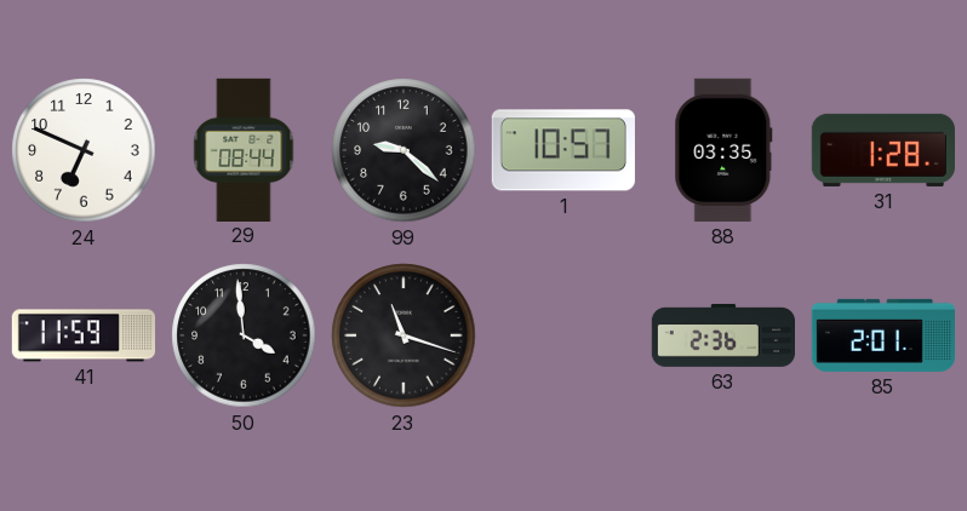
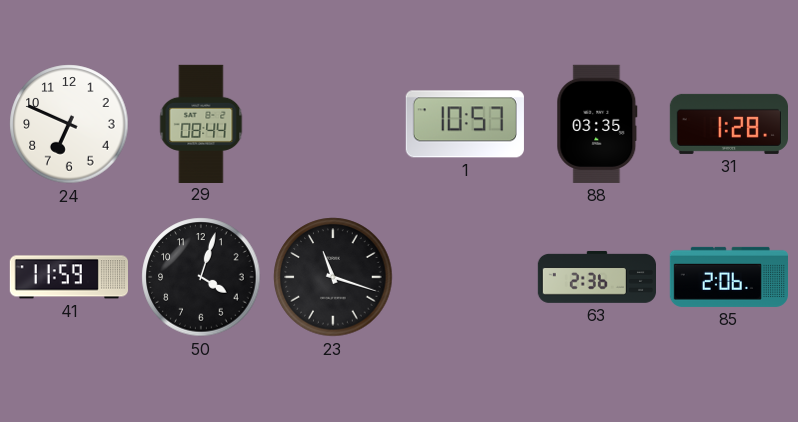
99: 9:22 -> none
50: 3:59 -> 4:03
85: 2:01 -> 2:06
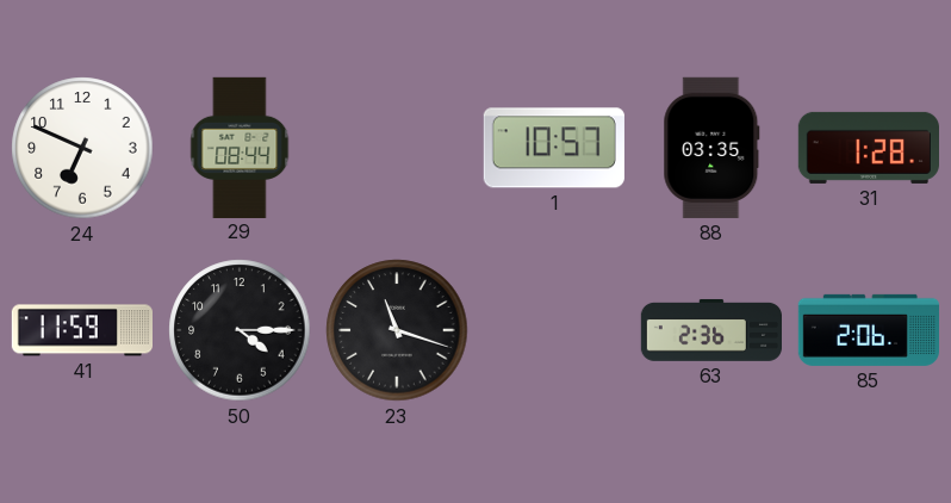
50: 4:03 -> 4:15
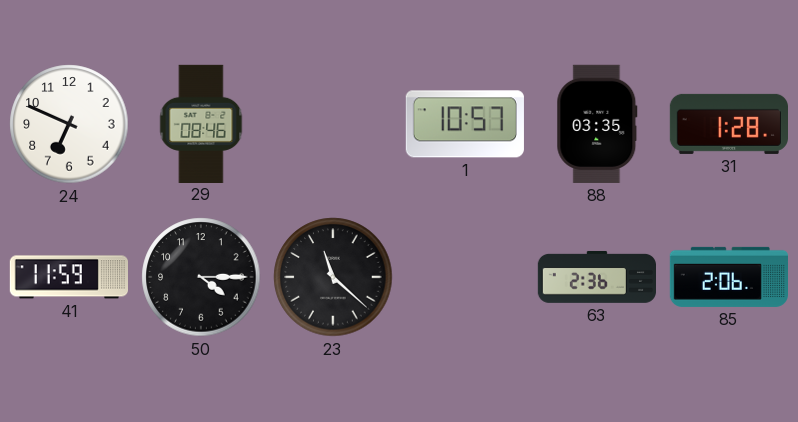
29: 08:44 -> 08:46
23: 11:18 -> 11:22
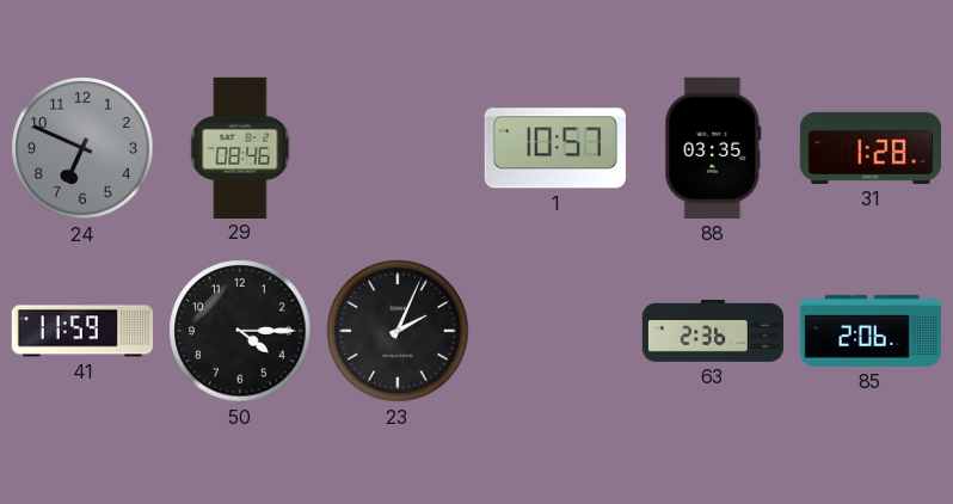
24 dial: white -> grey
23: 11:22 -> 2:04
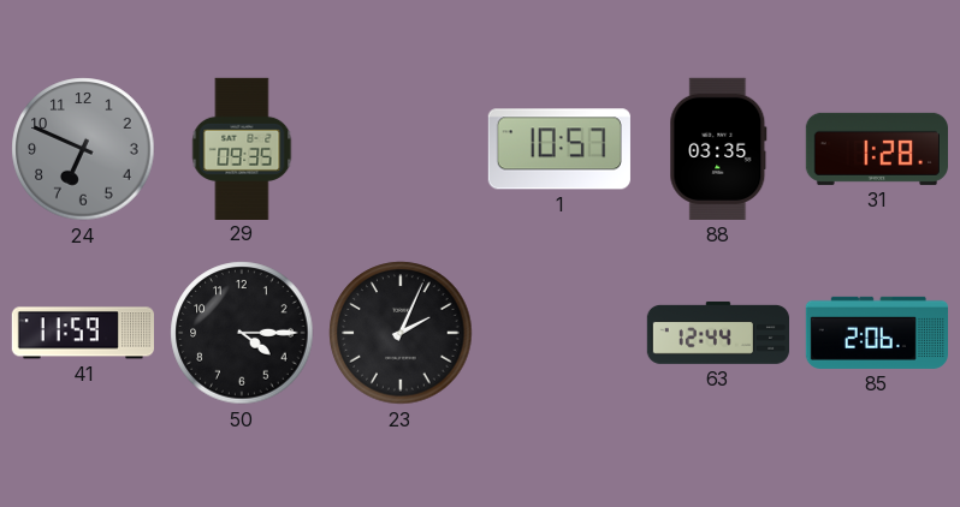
29: 08:46 -> 09:35
63: 2:36 -> 12:44
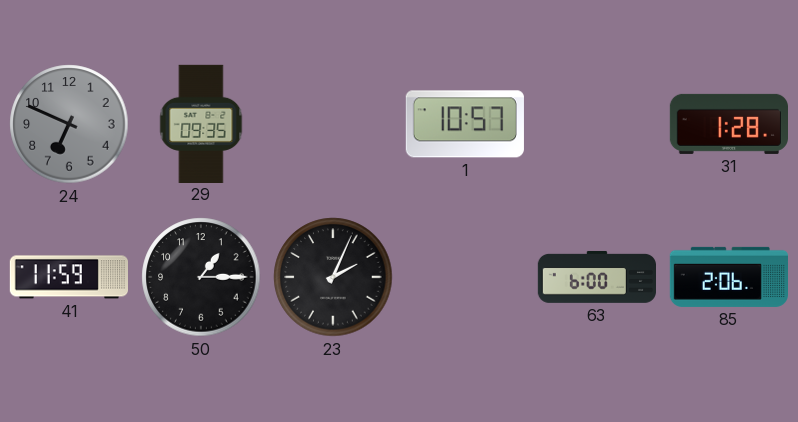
88: 03:35 -> none
50: 4:15 -> 1:15
63: 12:44 -> 6:00
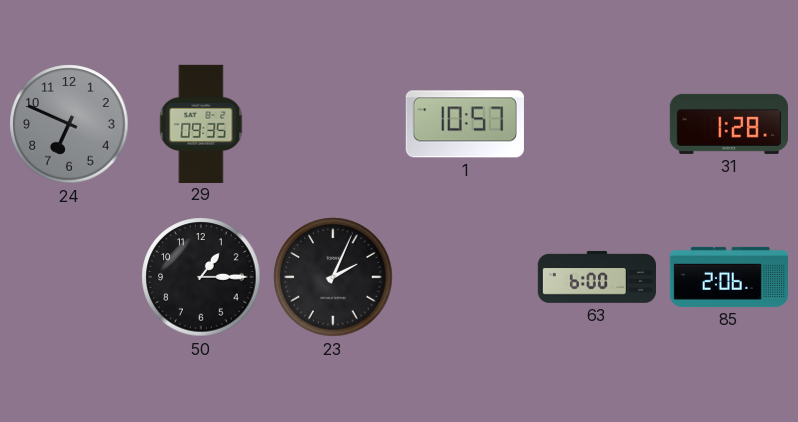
41: 11:59 -> none
